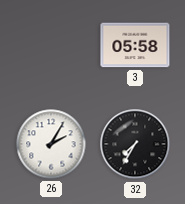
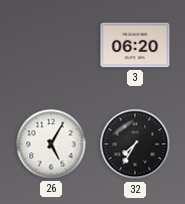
3: 05:58 -> 06:20
26: 2:05 -> 5:05
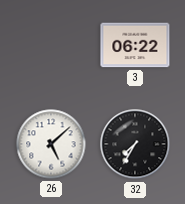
3: 06:20 -> 06:22
26: 5:05 -> 5:08
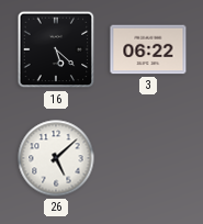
16: none -> 5:22
32: 7:35 -> none
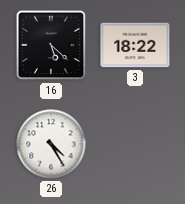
3: 06:22 -> 18:22
26: 5:08 -> 4:25
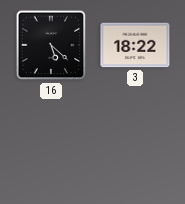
26: 4:25 -> none
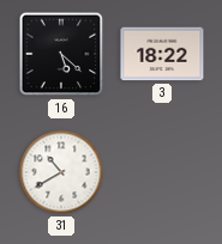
31: none -> 10:40
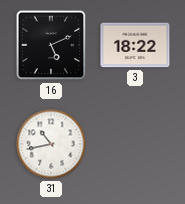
16: 5:22 -> 5:11
31: 10:40 -> 10:43
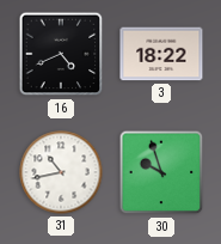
16: 5:11 -> 4:41
30: none -> 9:57
